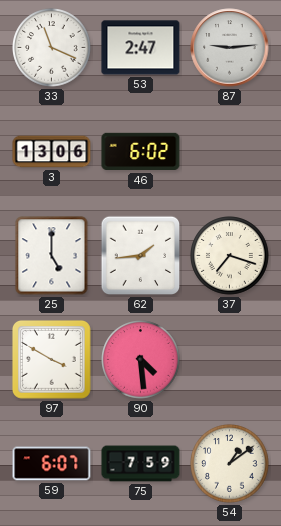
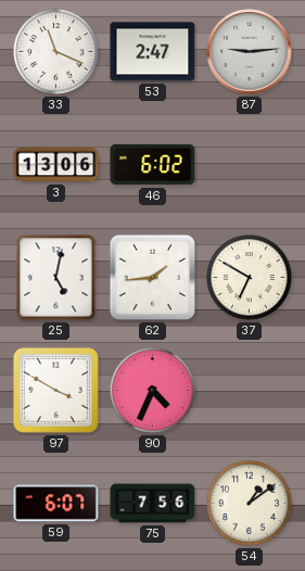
25: 5:00 -> 5:02
37: 7:18 -> 6:50
90: 4:29 -> 4:34
75: 7:59 -> 7:56
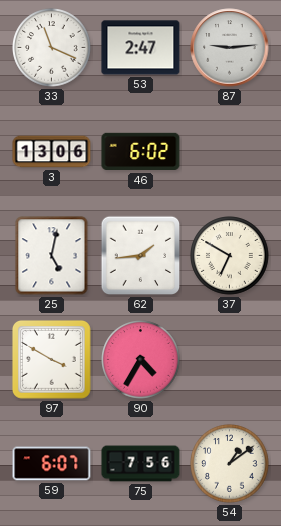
90: 4:34 -> 4:35
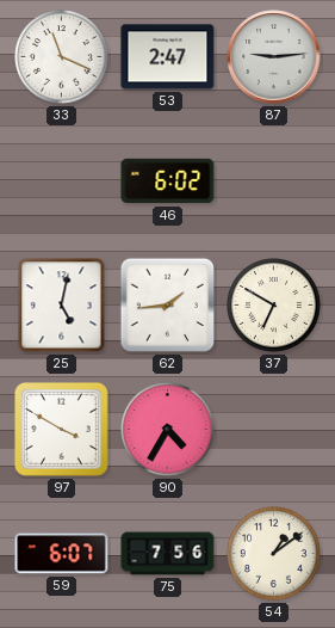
3: 13:06 -> none
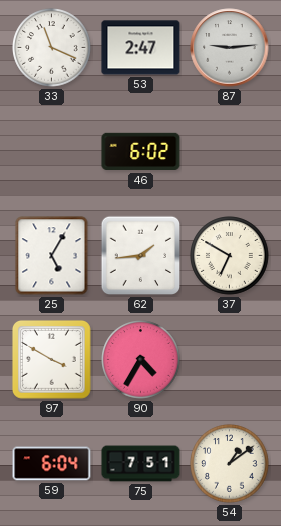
25: 5:02 -> 5:05
59: 6:07 -> 6:04
75: 7:56 -> 7:51
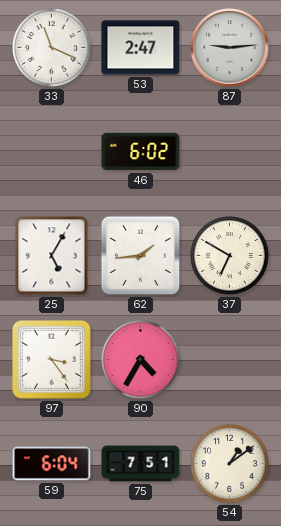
97: 3:50 -> 3:24
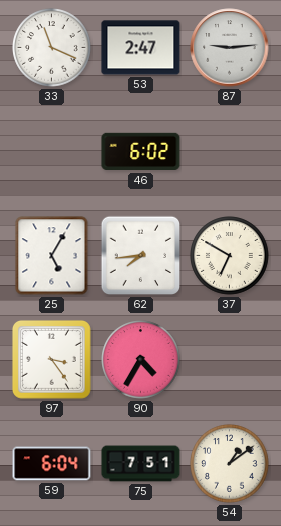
62: 1:44 -> 7:44
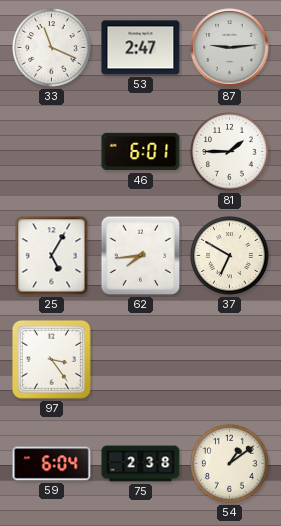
46: 6:02 -> 6:01
81: none -> 1:45
90: 4:35 -> none
75: 7:51 -> 2:38
